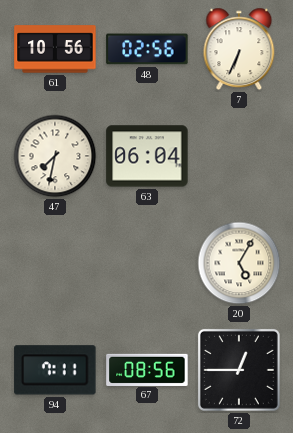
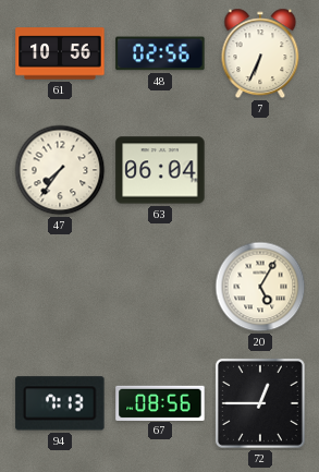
47: 7:32 -> 7:36
94: 7:11 -> 7:13
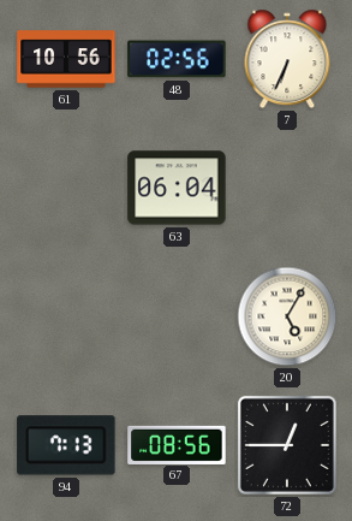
47: 7:36 -> none
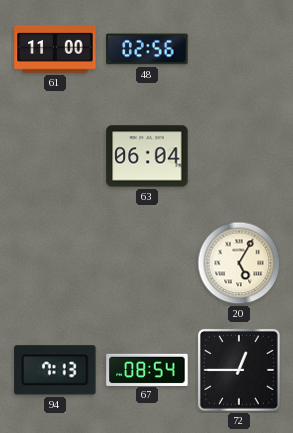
61: 10:56 -> 11:00
7: 6:34 -> none
67: 08:56 -> 08:54
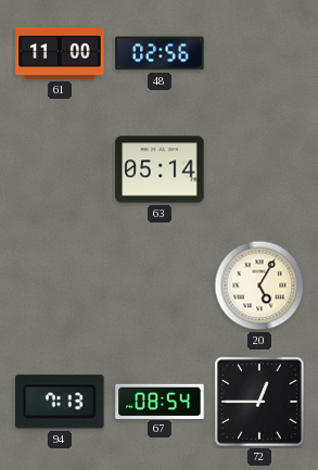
63: 06:04 -> 05:14
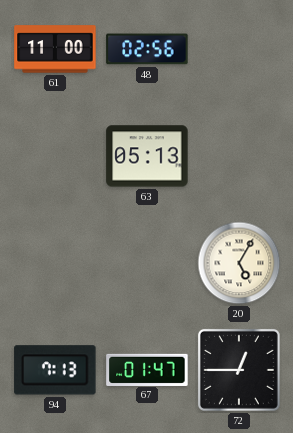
63: 05:14 -> 05:13
67: 08:54 -> 01:47
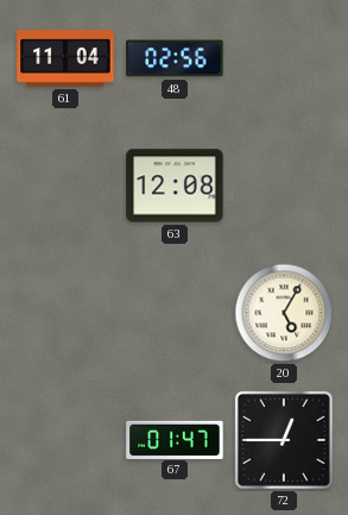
61: 11:00 -> 11:04
63: 05:13 -> 12:08
94: 7:13 -> none
